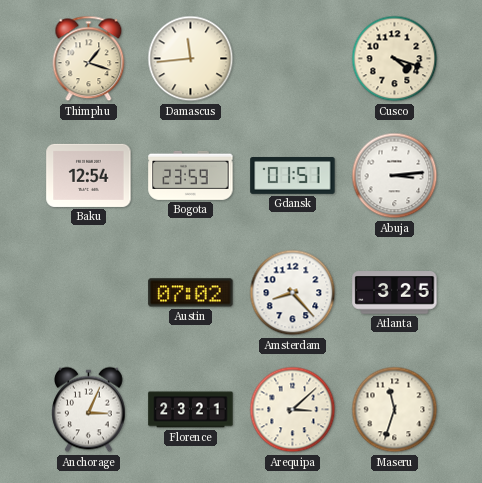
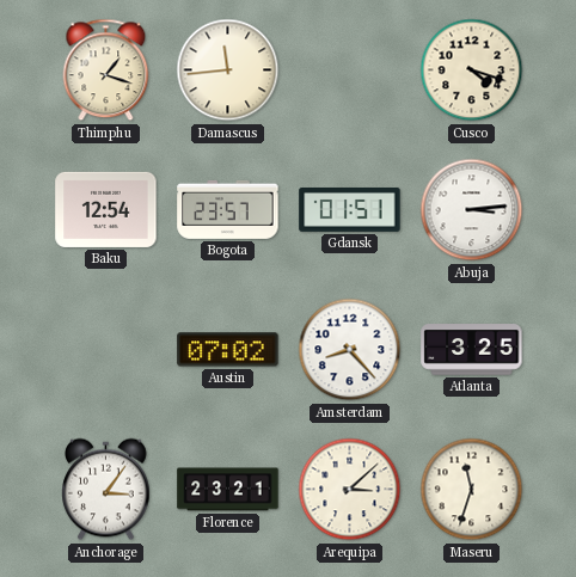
Bogota: 23:59 -> 23:57
Anchorage: 3:04 -> 3:06
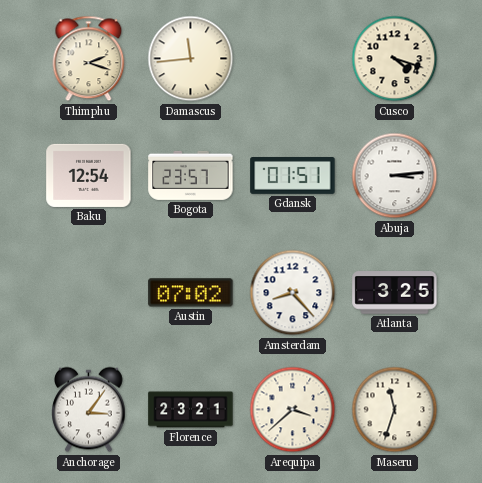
Thimphu: 1:18 -> 2:18
Arequipa: 3:08 -> 3:38
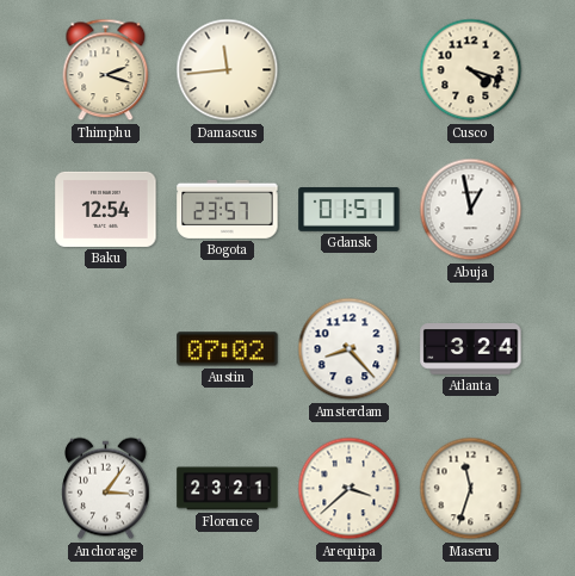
Abuja: 3:14 -> 12:58
Atlanta: 3:25 -> 3:24
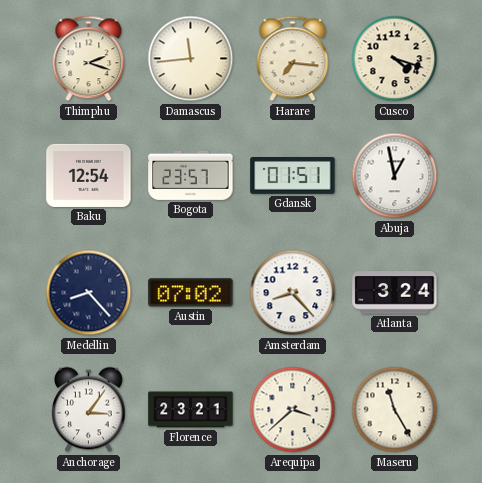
Harare: none -> 7:16
Medellin: none -> 8:23
Maseru: 11:33 -> 11:25
